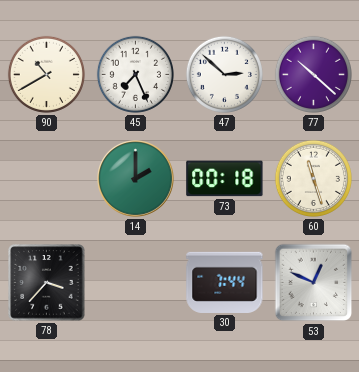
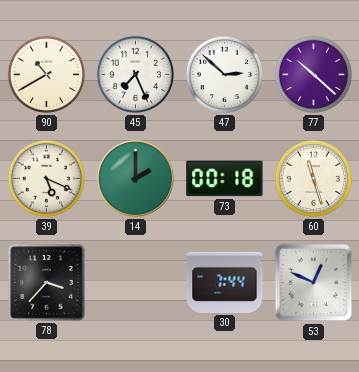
39: none -> 5:19
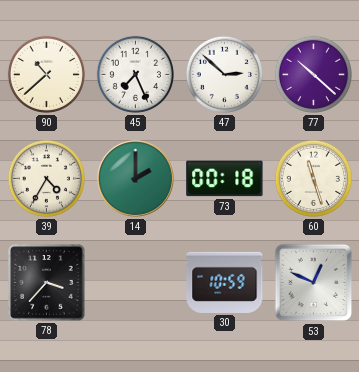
90: 10:40 -> 10:38
39: 5:19 -> 4:35
30: 7:44 -> 10:59
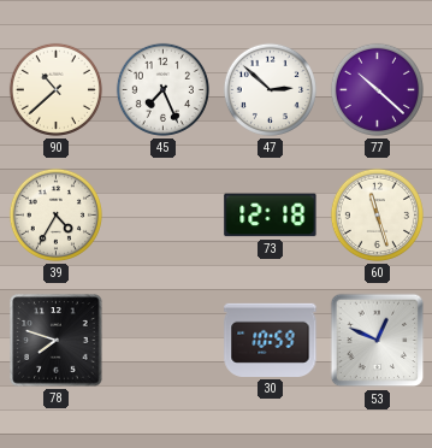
14: 2:00 -> none
73: 00:18 -> 12:18
78: 3:37 -> 7:48
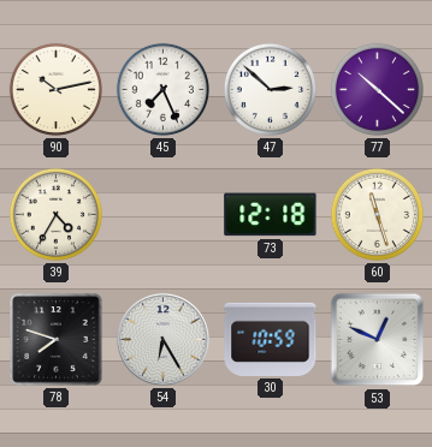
90: 10:38 -> 10:13
54: none -> 6:25
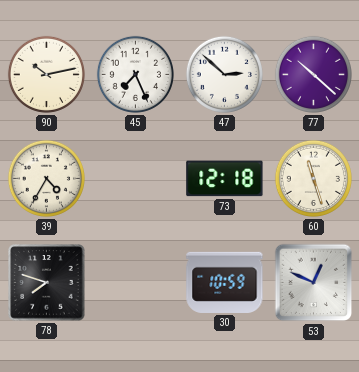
54: 6:25 -> none
